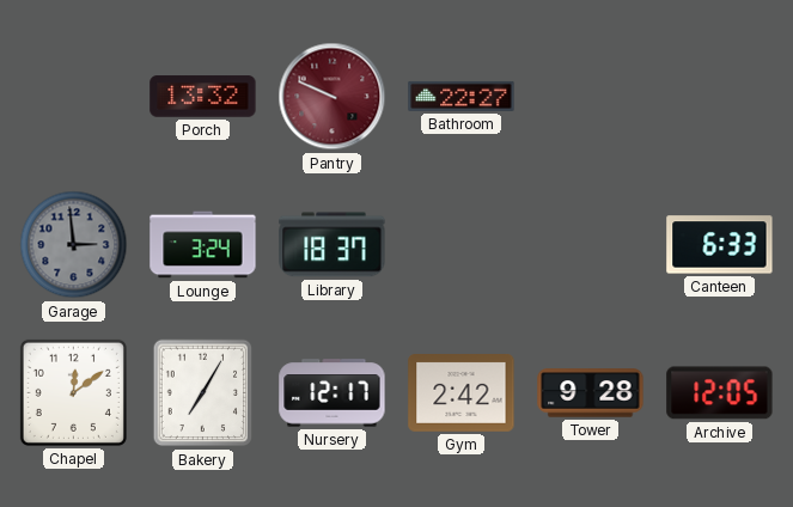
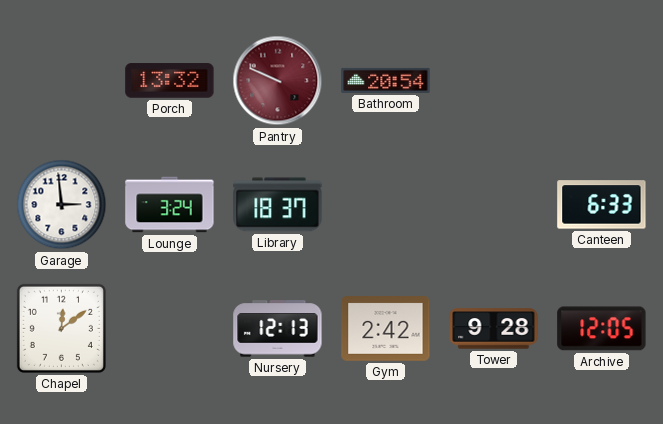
Bathroom: 22:27 -> 20:54
Garage dial: grey -> white
Bakery: 7:05 -> none
Nursery: 12:17 -> 12:13
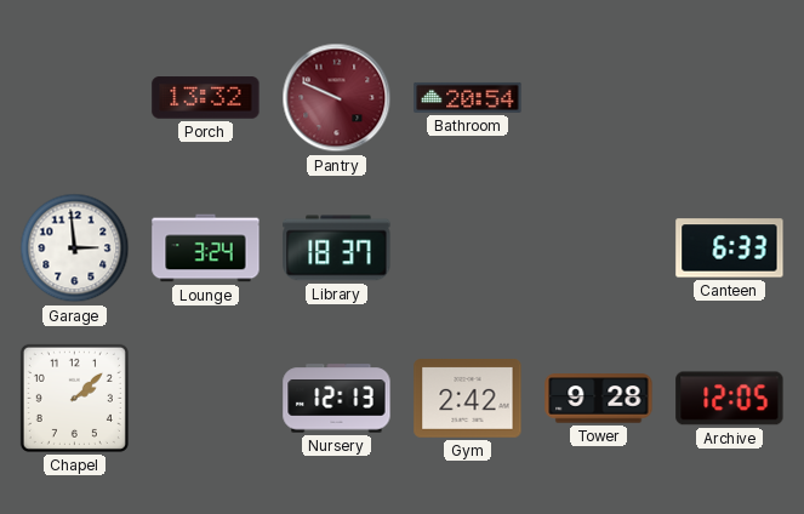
Chapel: 12:09 -> 2:08
